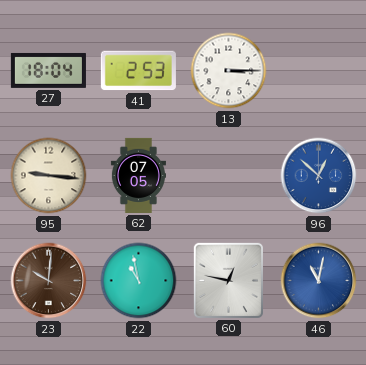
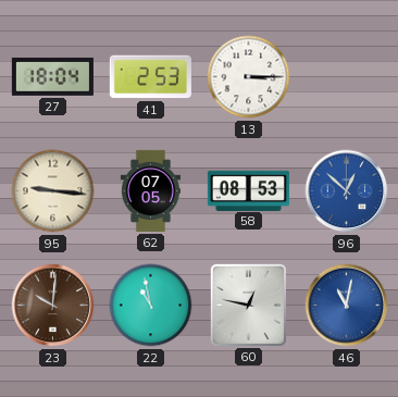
58: none -> 08:53
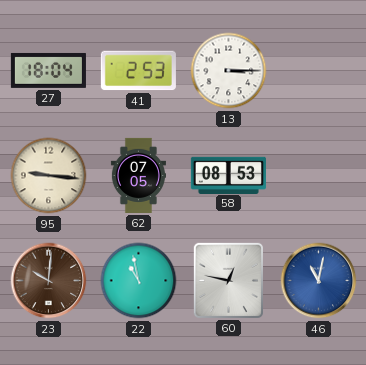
96: 12:52 -> none
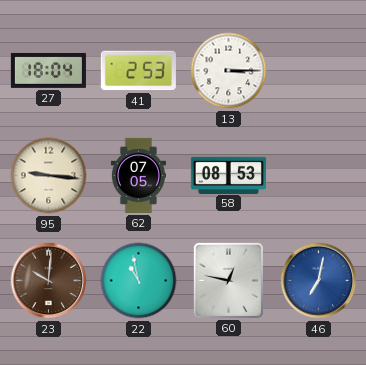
46: 11:02 -> 7:02
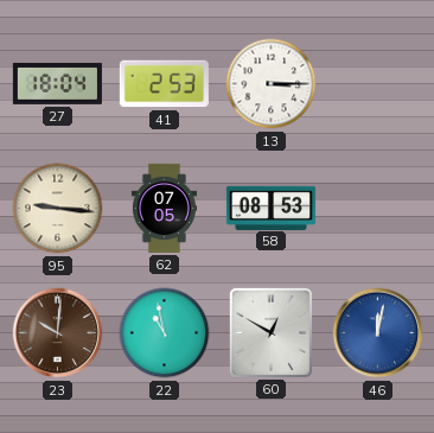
60: 12:47 -> 12:50
46: 7:02 -> 12:02
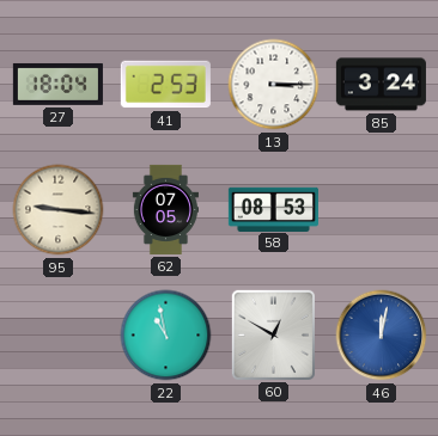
85: none -> 3:24
23: 10:01 -> none
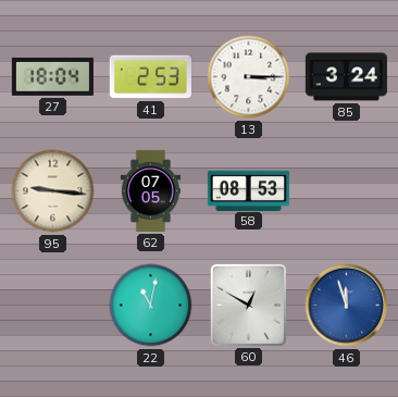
22: 10:58 -> 11:02
46: 12:02 -> 11:57
